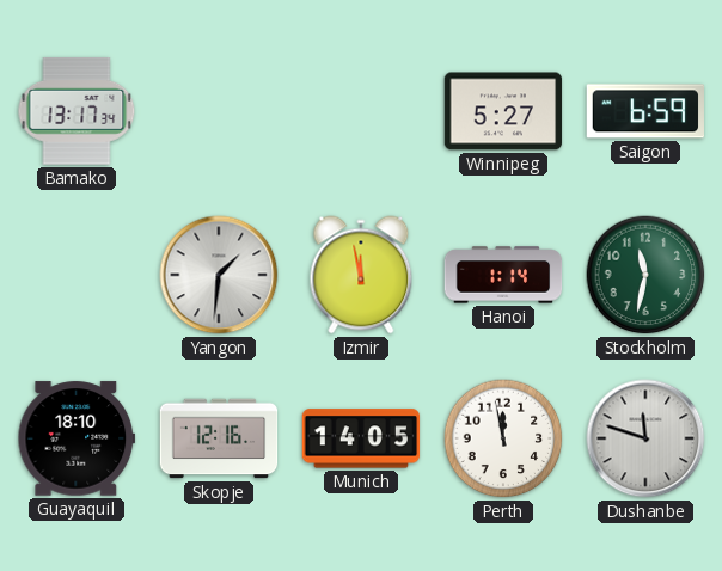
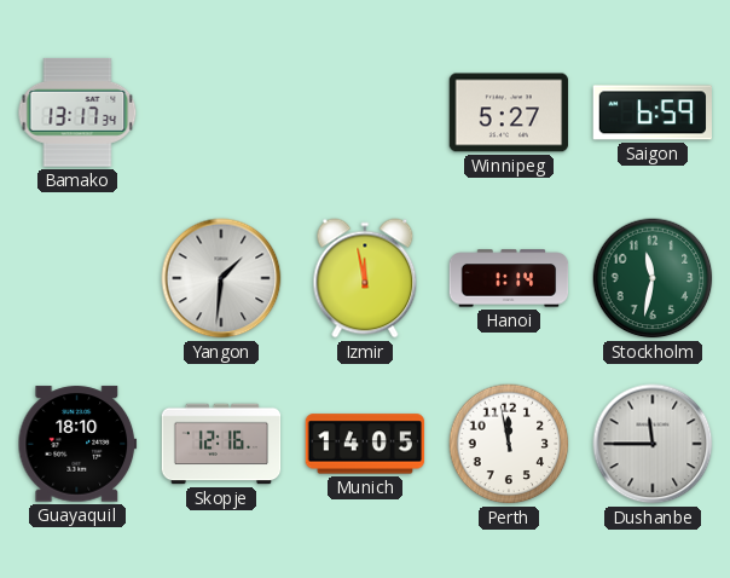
Dushanbe: 11:48 -> 11:45
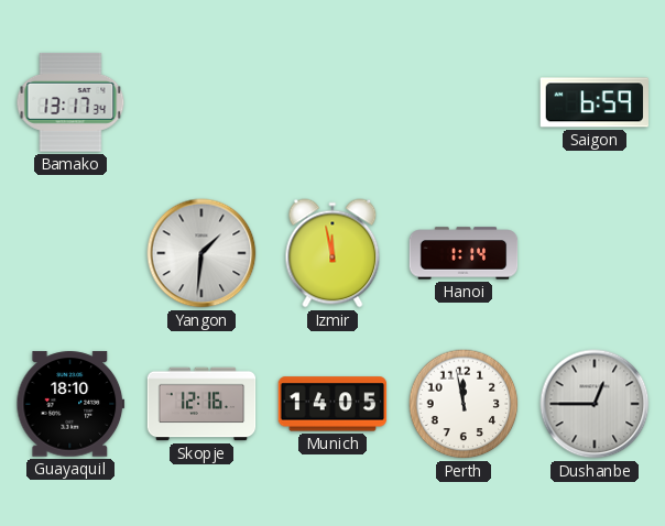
Winnipeg: 5:27 -> none
Stockholm: 11:32 -> none
Dushanbe: 11:45 -> 12:45
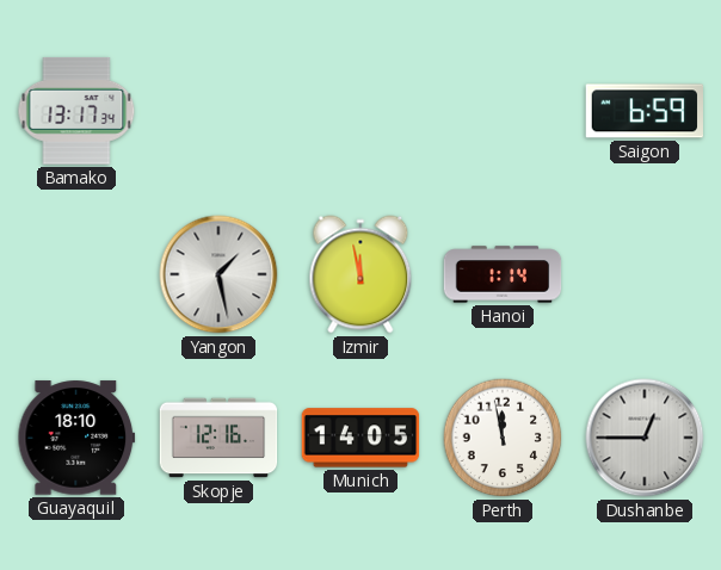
Yangon: 1:31 -> 1:28
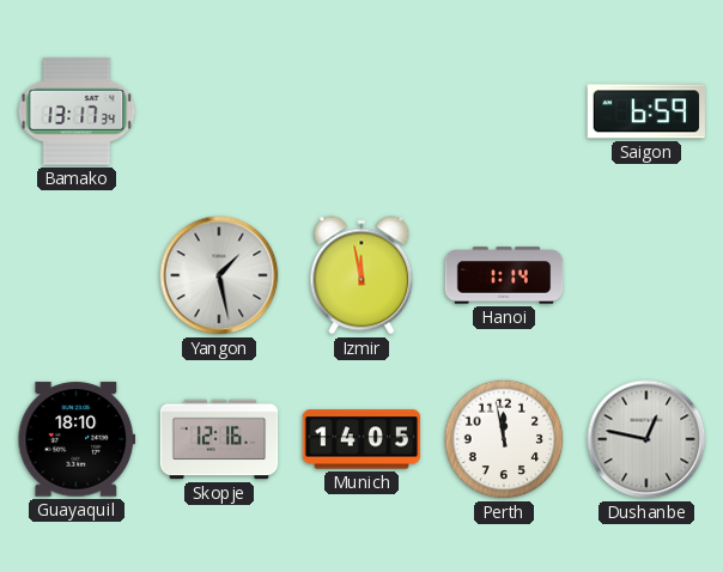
Dushanbe: 12:45 -> 12:47
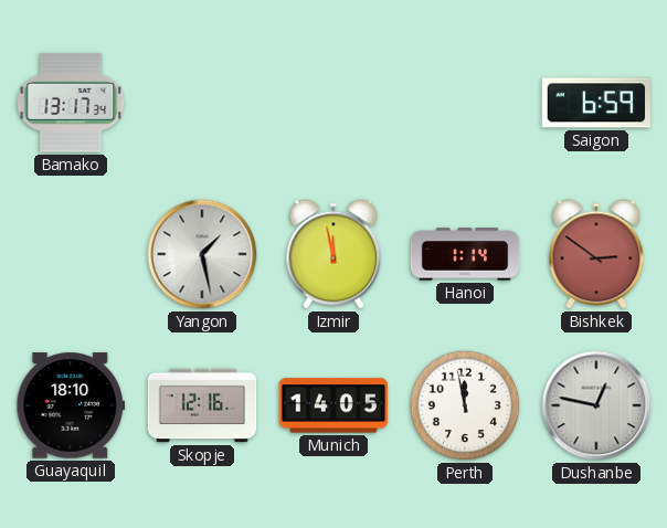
Bishkek: none -> 2:51
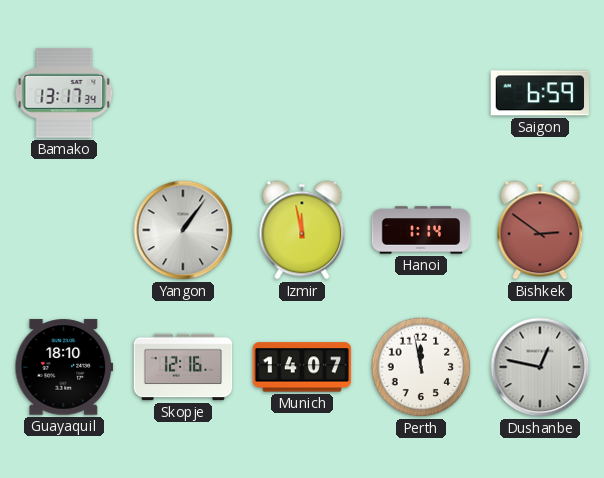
Yangon: 1:28 -> 1:06
Munich: 14:05 -> 14:07
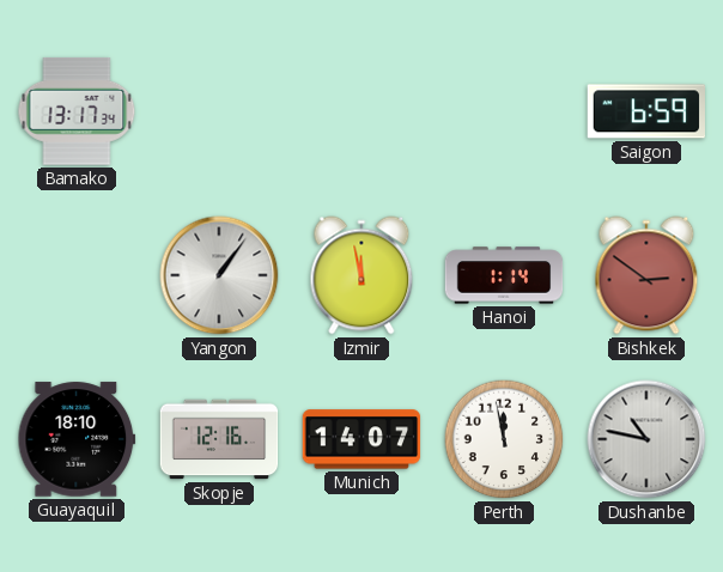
Dushanbe: 12:47 -> 10:47
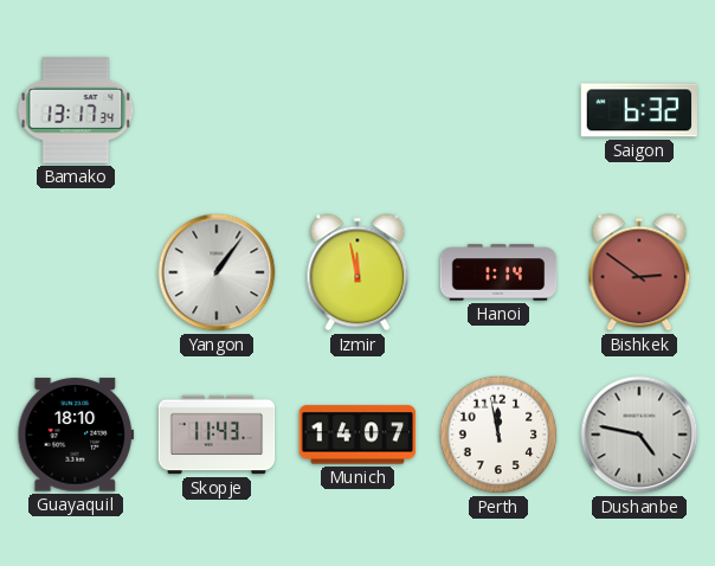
Saigon: 6:59 -> 6:32
Skopje: 12:16 -> 11:43
Dushanbe: 10:47 -> 4:47
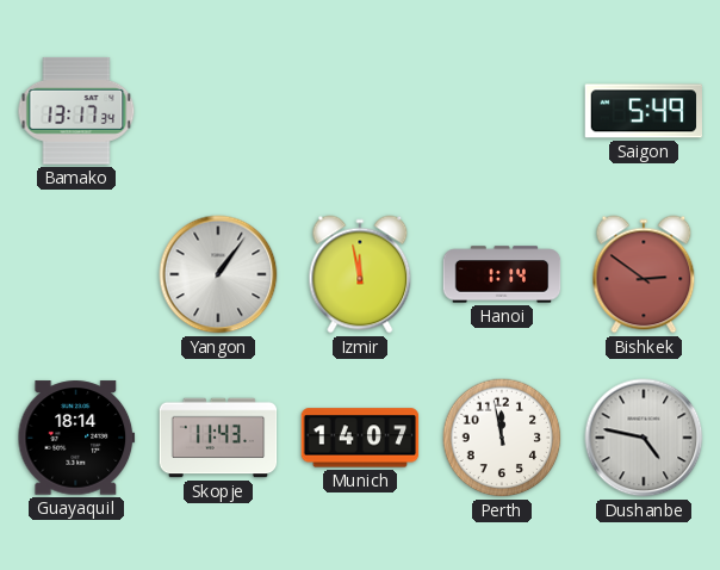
Saigon: 6:32 -> 5:49
Guayaquil: 18:10 -> 18:14
